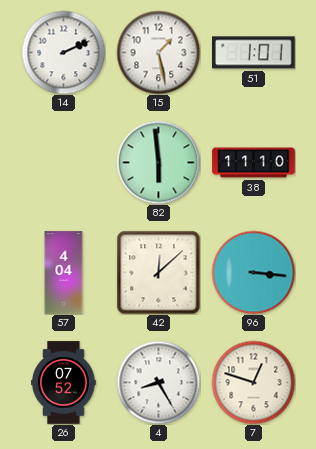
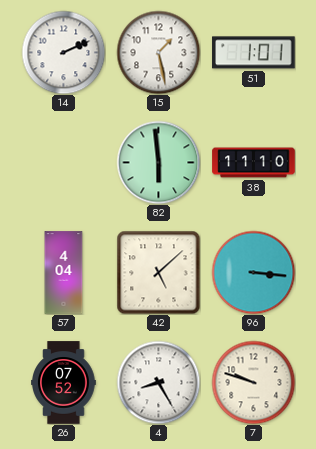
42: 12:08 -> 5:08
7: 12:48 -> 9:48
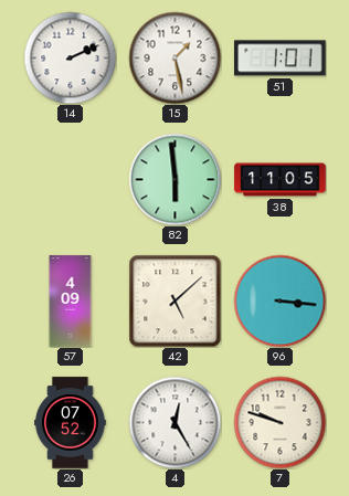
38: 11:10 -> 11:05
57: 4:04 -> 4:09
4: 8:25 -> 12:25
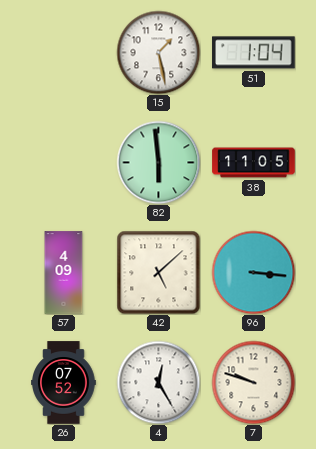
14: 2:11 -> none
51: 1:01 -> 1:04
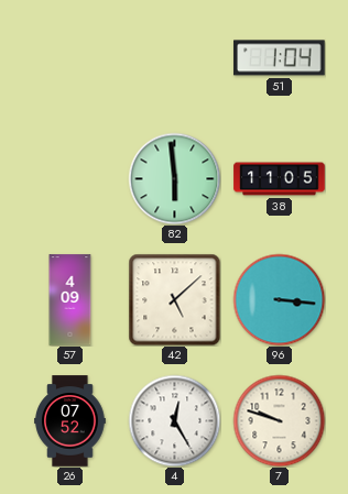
15: 1:28 -> none
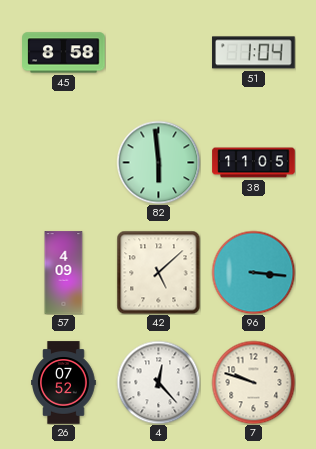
45: none -> 8:58
4: 12:25 -> 12:23
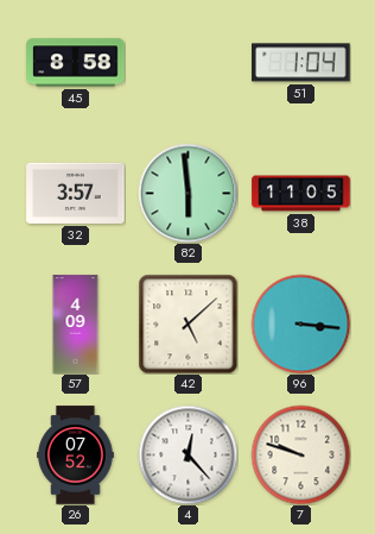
32: none -> 3:57
